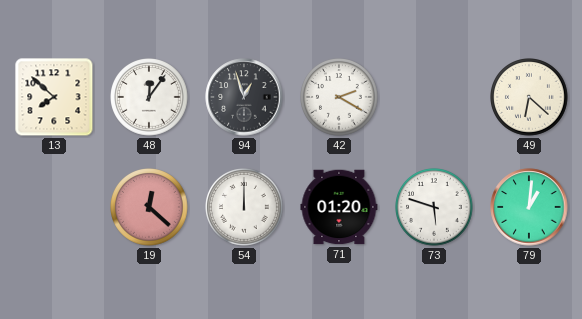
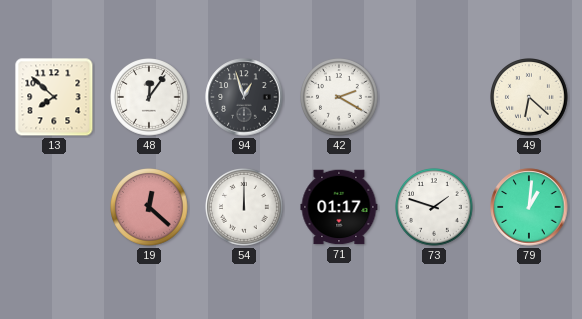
71: 01:20 -> 01:17
73: 5:48 -> 1:48
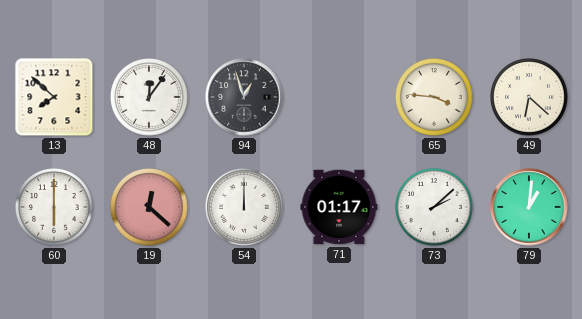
42: 2:20 -> none
65: none -> 3:46
60: none -> 6:00
73: 1:48 -> 2:08
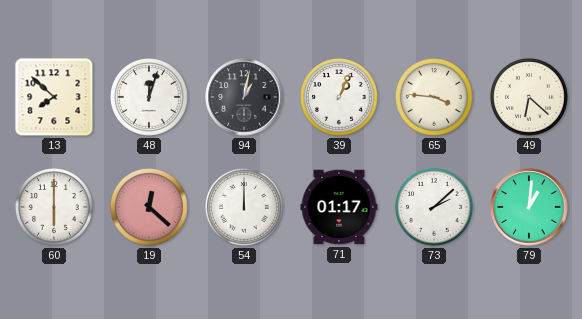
48: 12:06 -> 12:03
94: 12:57 -> 1:02
39: none -> 1:04
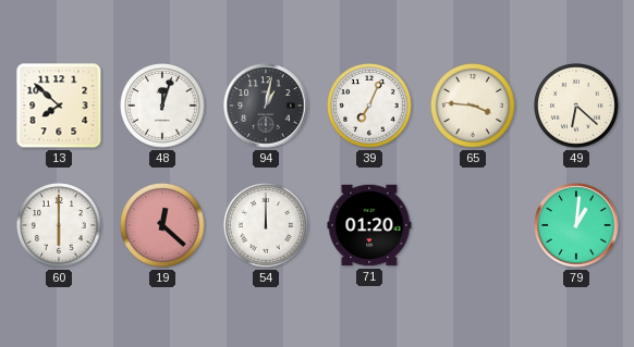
39: 1:04 -> 7:04
71: 01:17 -> 01:20
73: 2:08 -> none
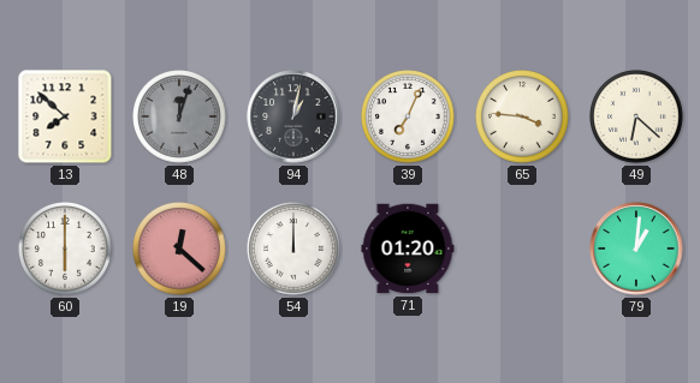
48 dial: white -> grey
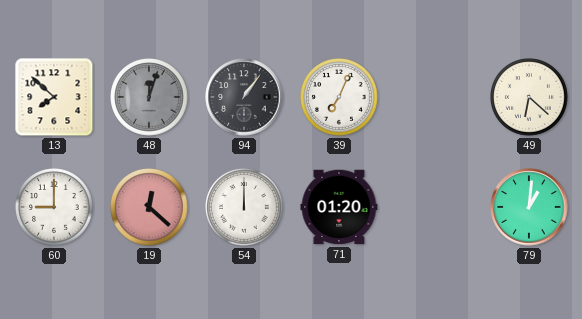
94: 1:02 -> 1:06
65: 3:46 -> none
60: 6:00 -> 9:00
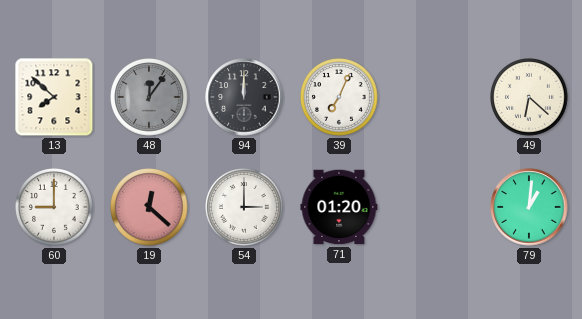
48: 12:03 -> 12:06
94: 1:06 -> 12:00
54: 12:00 -> 3:00
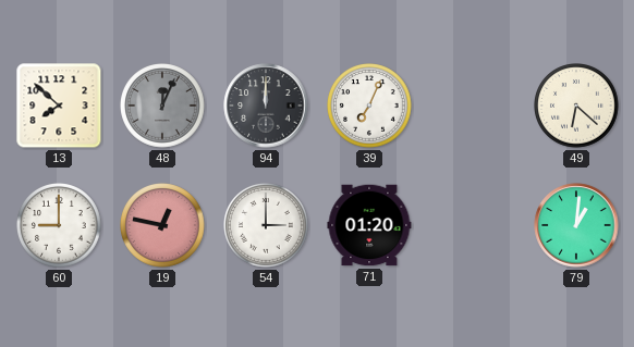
48: 12:06 -> 12:04
19: 12:22 -> 12:47
